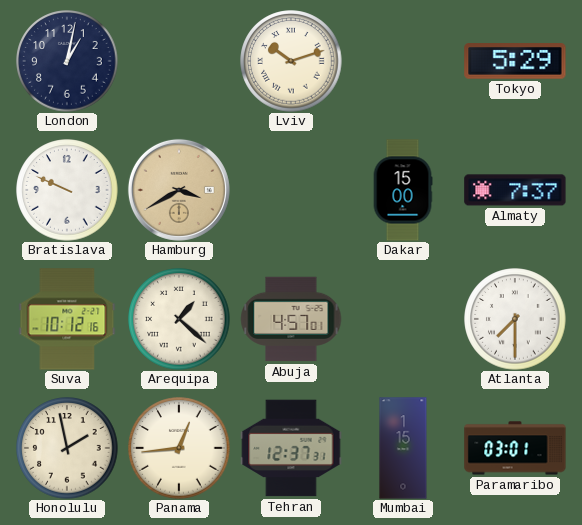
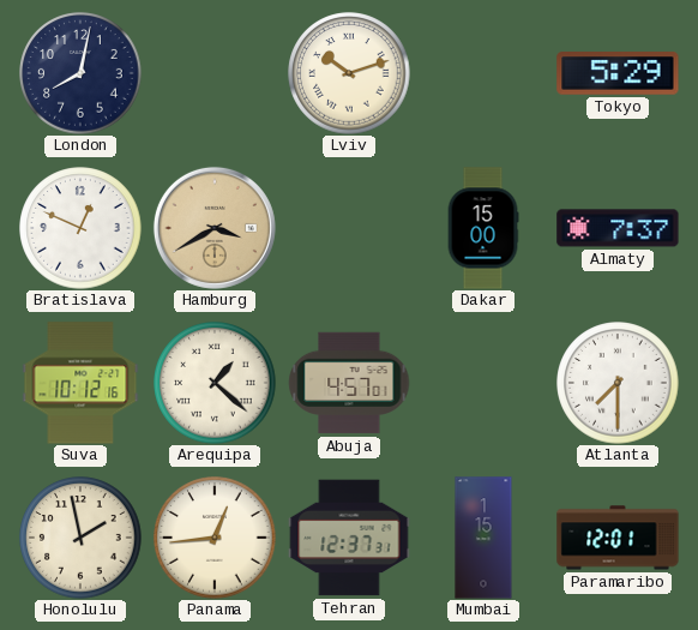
London: 1:02 -> 8:02
Bratislava: 9:49 -> 12:49
Paramaribo: 03:01 -> 12:01
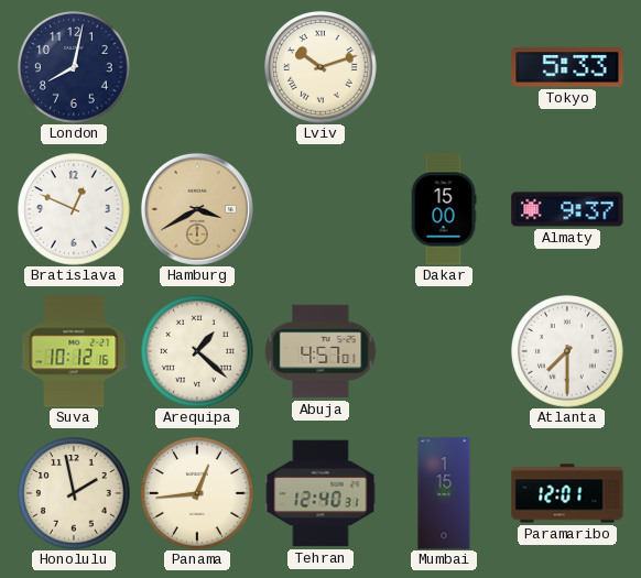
Tokyo: 5:29 -> 5:33
Almaty: 7:37 -> 9:37
Tehran: 12:37 -> 12:40
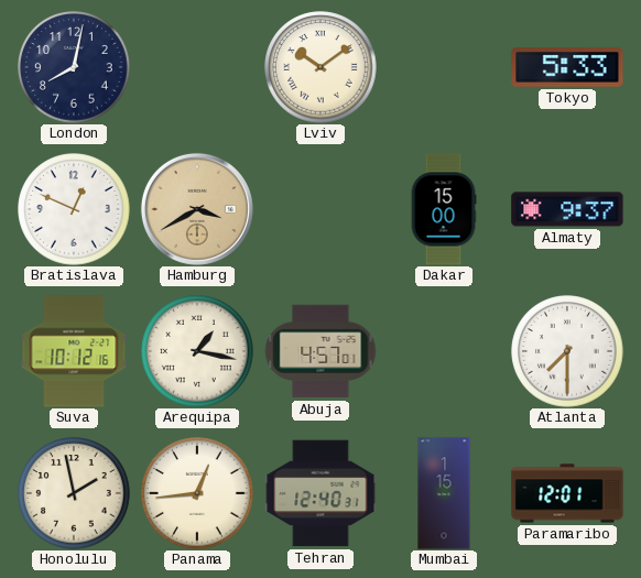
Lviv: 10:12 -> 10:09
Arequipa: 1:22 -> 1:17
